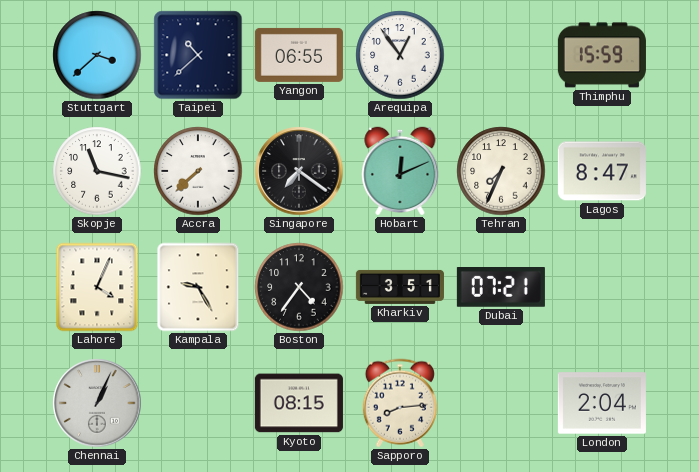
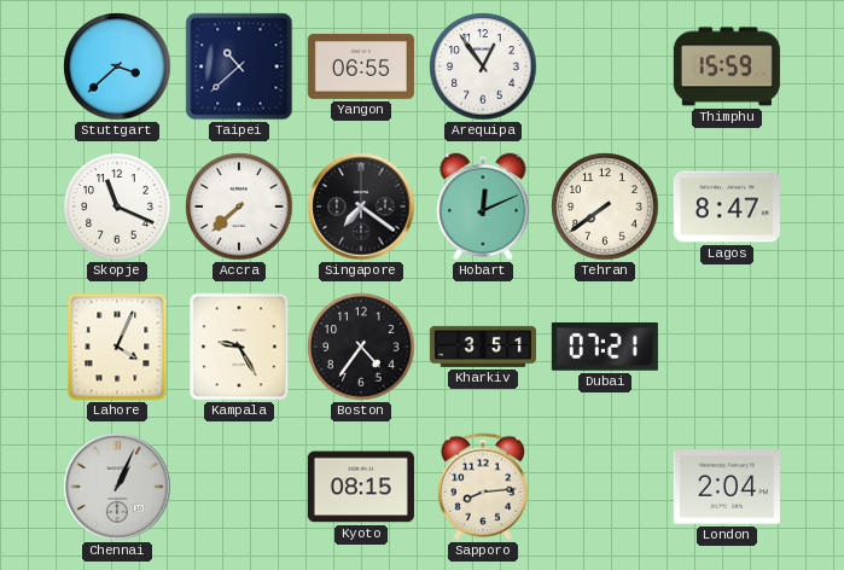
Skopje: 11:17 -> 11:19
Tehran: 7:34 -> 7:39
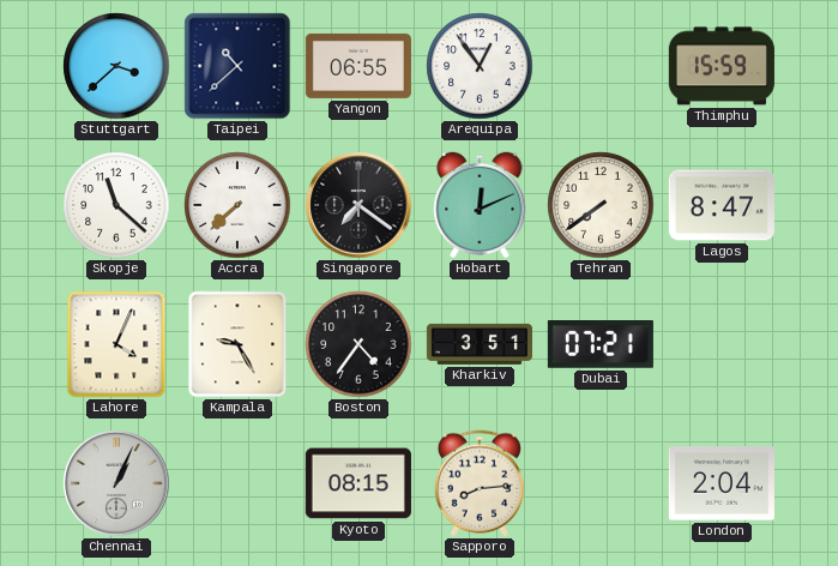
Skopje: 11:19 -> 11:22
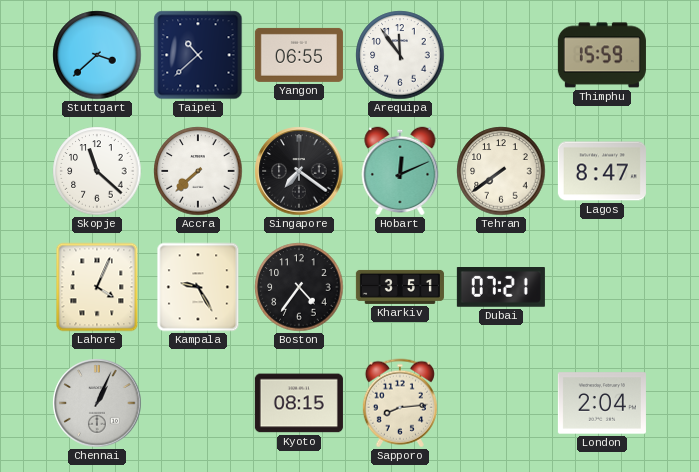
Arequipa: 12:54 -> 11:54
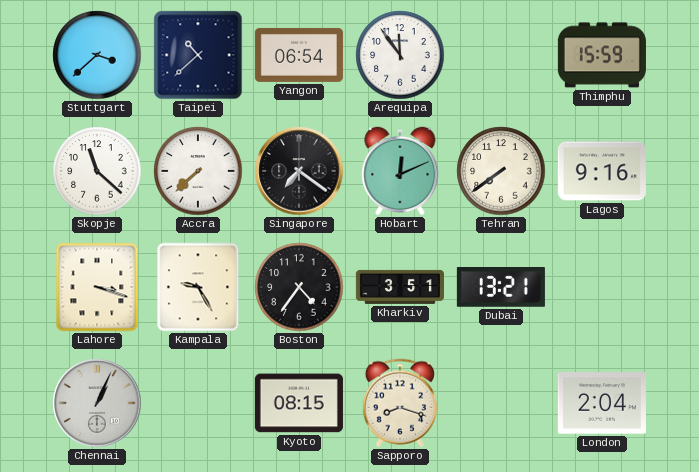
Yangon: 06:55 -> 06:54
Lagos: 8:47 -> 9:16
Lahore: 4:04 -> 3:18
Dubai: 07:21 -> 13:21
Sapporo: 8:14 -> 8:18
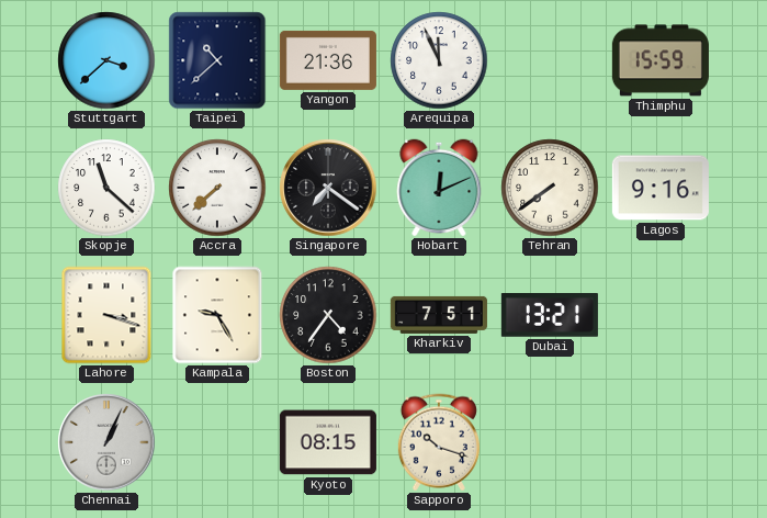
Yangon: 06:54 -> 21:36
Arequipa: 11:54 -> 11:56
Kharkiv: 3:51 -> 7:51
Sapporo: 8:18 -> 10:18
London: 2:04 -> none
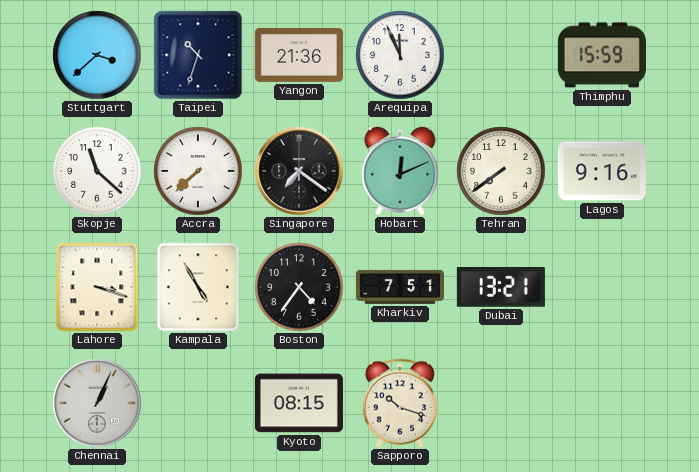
Taipei: 10:38 -> 10:33
Kampala: 9:25 -> 4:55
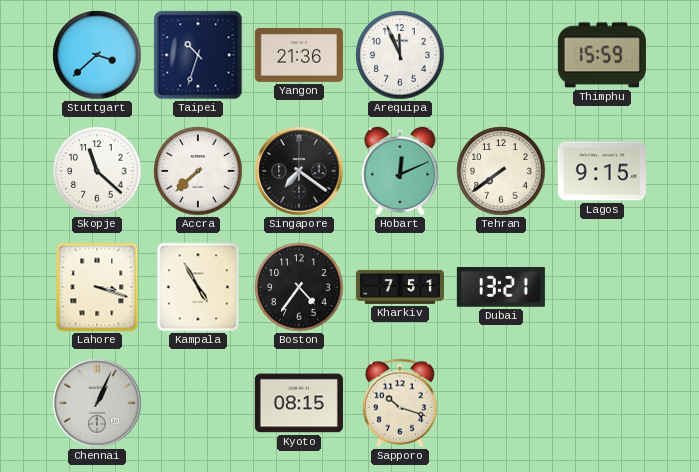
Lagos: 9:16 -> 9:15
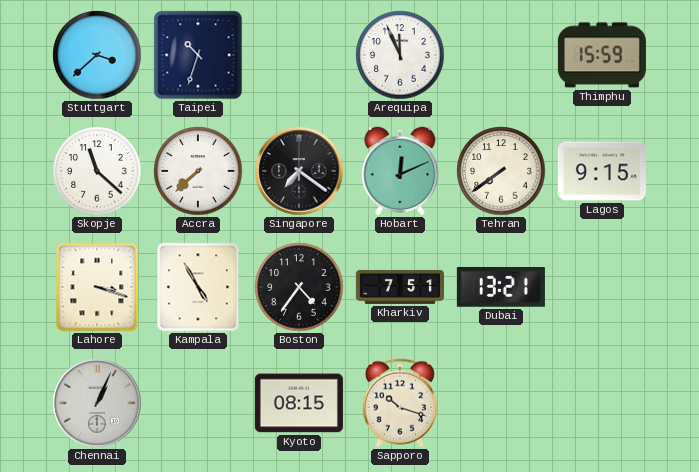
Yangon: 21:36 -> none
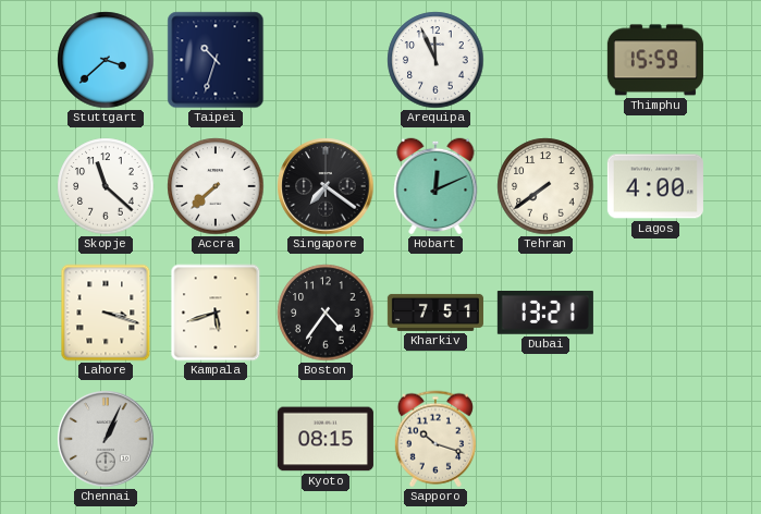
Lagos: 9:15 -> 4:00
Kampala: 4:55 -> 5:42
